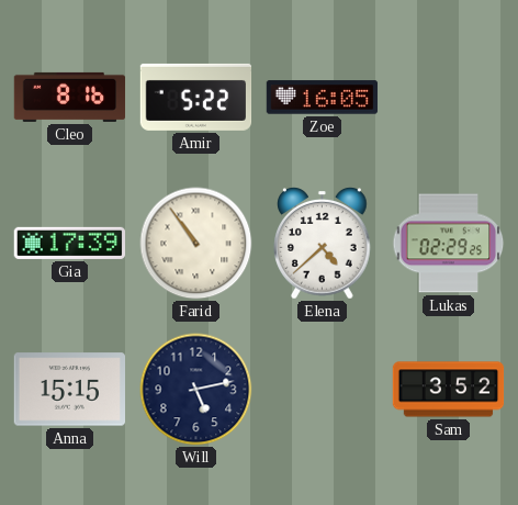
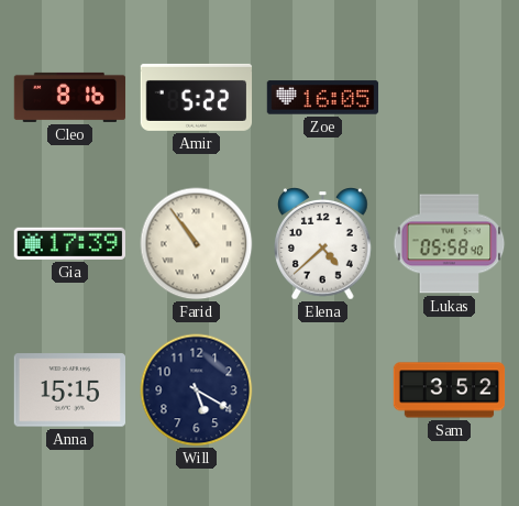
Lukas: 02:29 -> 05:58
Will: 5:13 -> 5:20
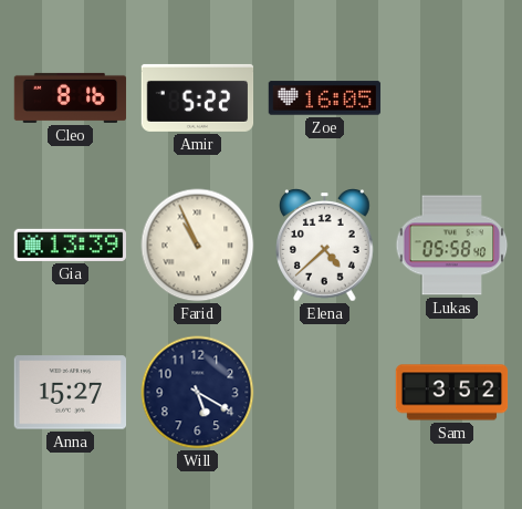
Gia: 17:39 -> 13:39
Farid: 10:54 -> 10:56
Anna: 15:15 -> 15:27
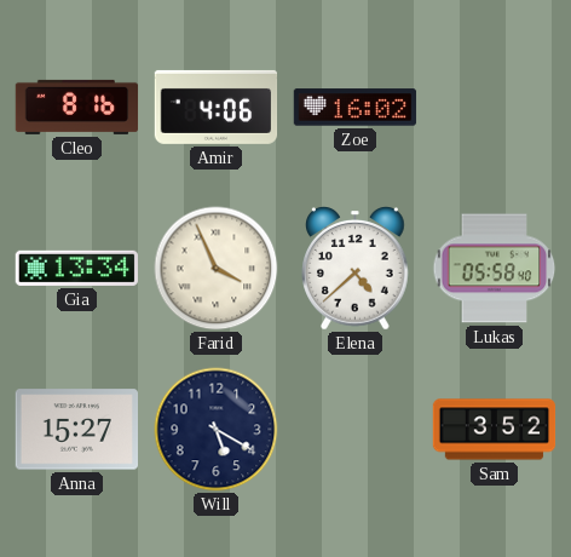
Amir: 5:22 -> 4:06
Zoe: 16:05 -> 16:02
Gia: 13:39 -> 13:34
Farid: 10:56 -> 3:56
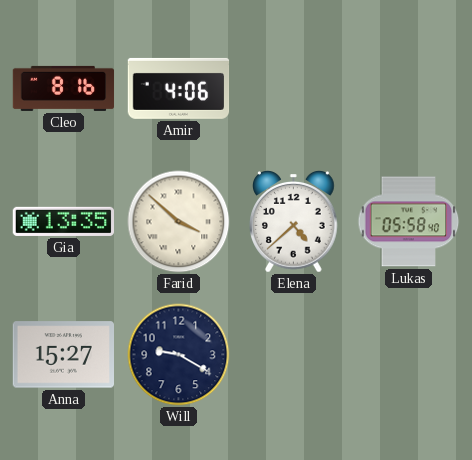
Zoe: 16:02 -> none
Gia: 13:34 -> 13:35
Farid: 3:56 -> 3:52
Will: 5:20 -> 9:20
Sam: 3:52 -> none
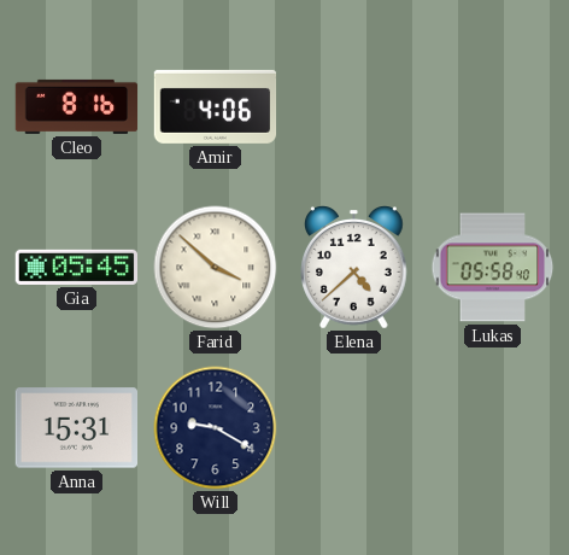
Gia: 13:35 -> 05:45
Anna: 15:27 -> 15:31
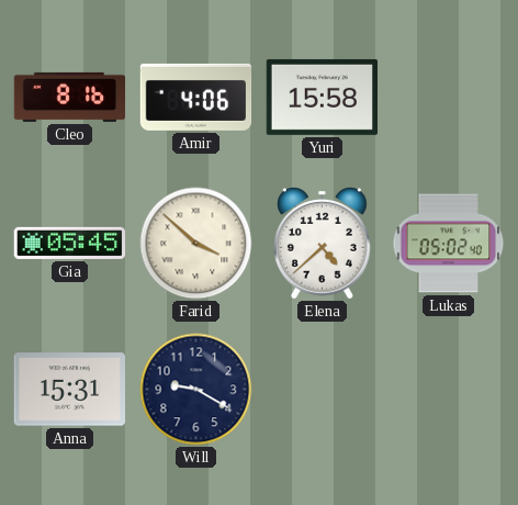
Yuri: none -> 15:58
Lukas: 05:58 -> 05:02
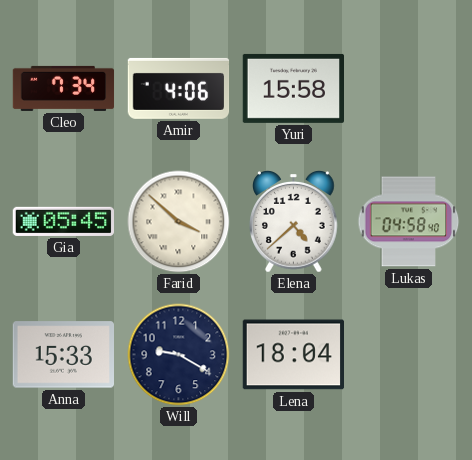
Cleo: 8:16 -> 7:34
Lukas: 05:02 -> 04:58
Anna: 15:31 -> 15:33
Lena: none -> 18:04
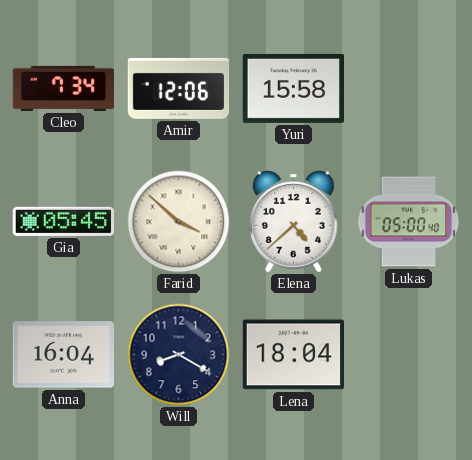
Amir: 4:06 -> 12:06
Lukas: 04:58 -> 05:00
Anna: 15:33 -> 16:04
Will: 9:20 -> 8:20
